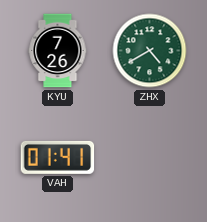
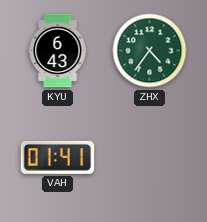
KYU: 7:26 -> 6:43
ZHX: 4:40 -> 4:36
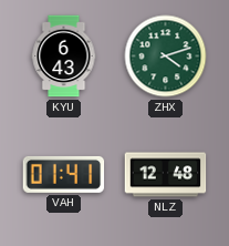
ZHX: 4:36 -> 4:12
NLZ: none -> 12:48
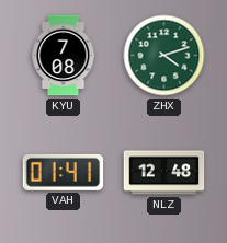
KYU: 6:43 -> 7:08
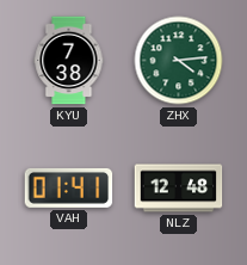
KYU: 7:08 -> 7:38
ZHX: 4:12 -> 4:14
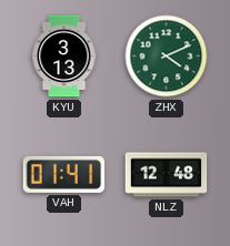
KYU: 7:38 -> 3:13
ZHX: 4:14 -> 4:11
